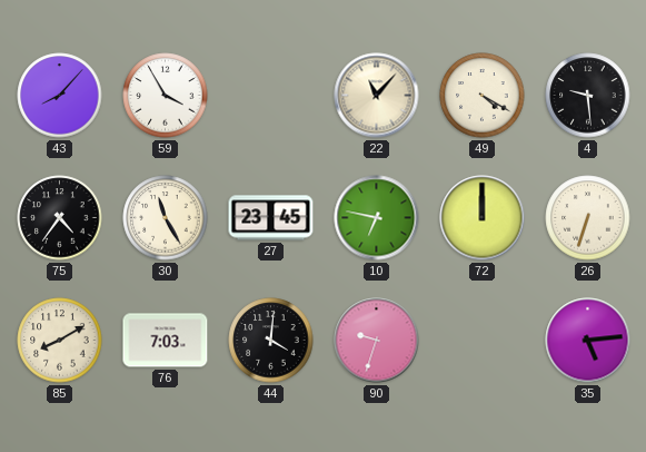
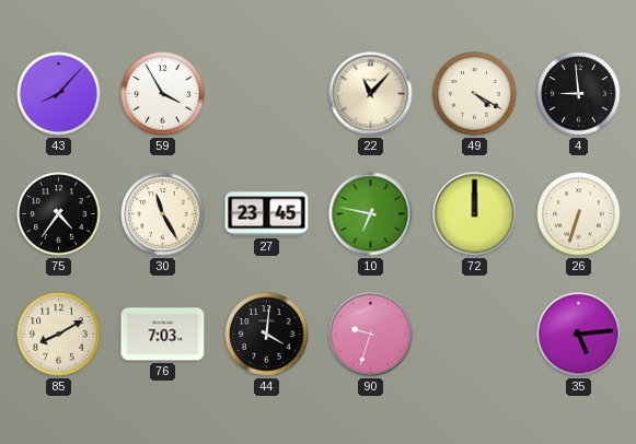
4: 9:29 -> 8:59
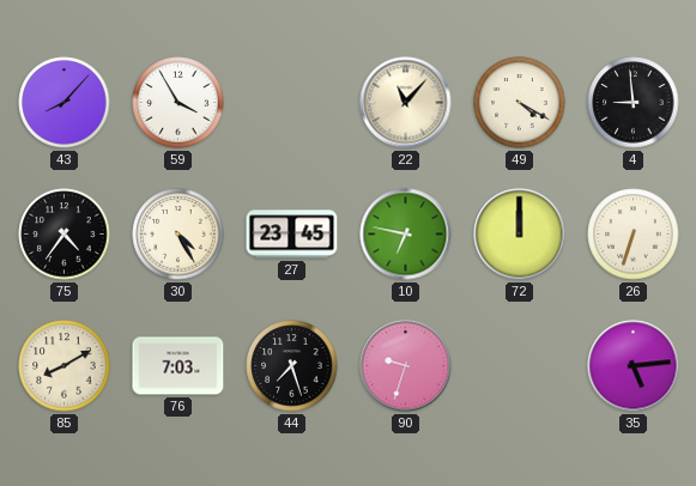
30: 11:25 -> 4:25
44: 4:01 -> 7:27
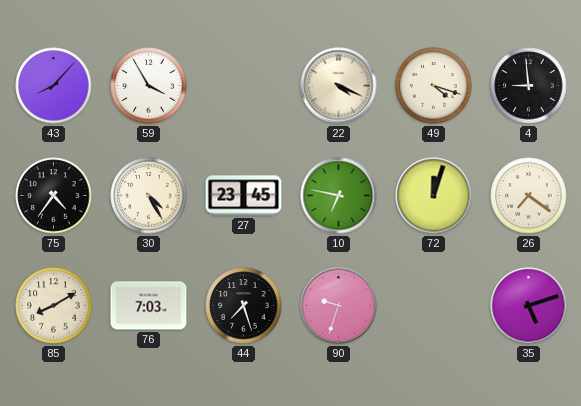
22: 11:07 -> 4:19
49: 4:20 -> 4:18
72: 12:00 -> 12:03
26: 6:33 -> 7:21
35: 5:14 -> 5:12
